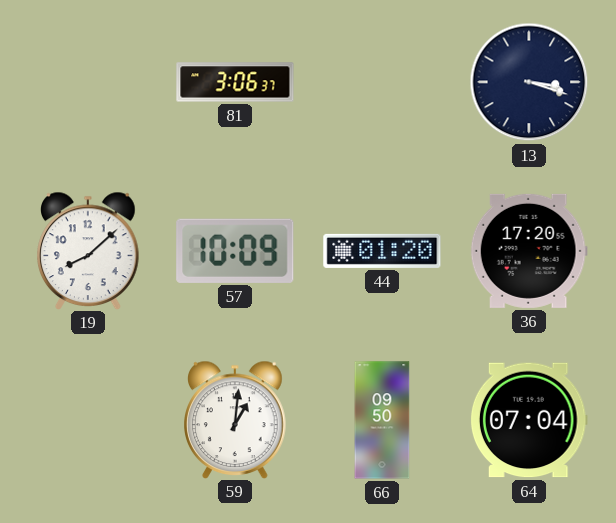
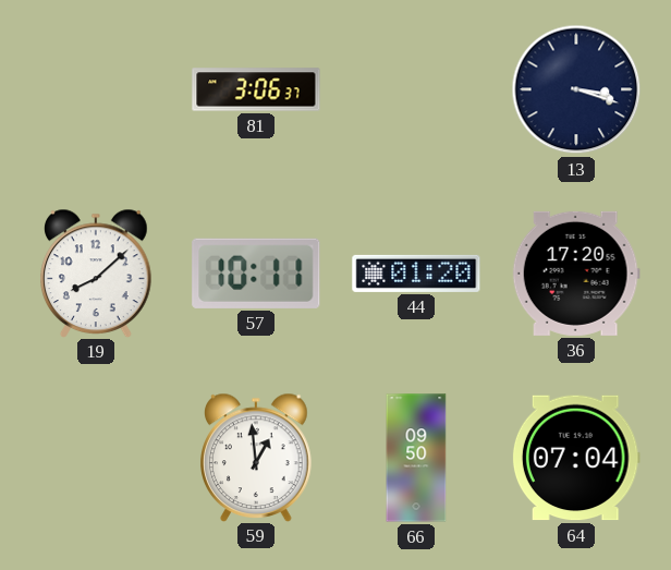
57: 10:09 -> 10:11
59: 1:01 -> 12:59
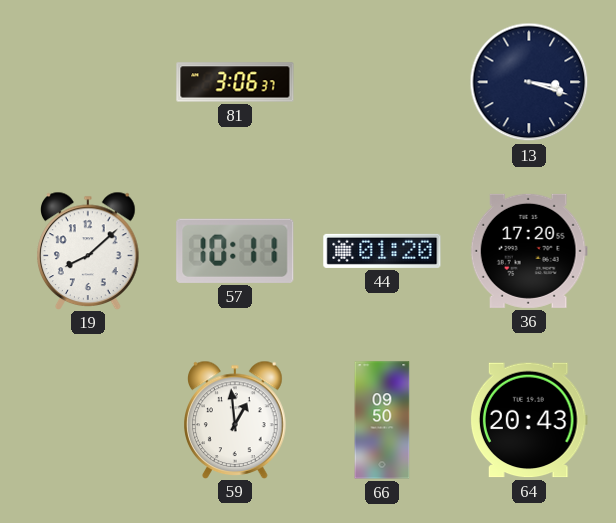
64: 07:04 -> 20:43
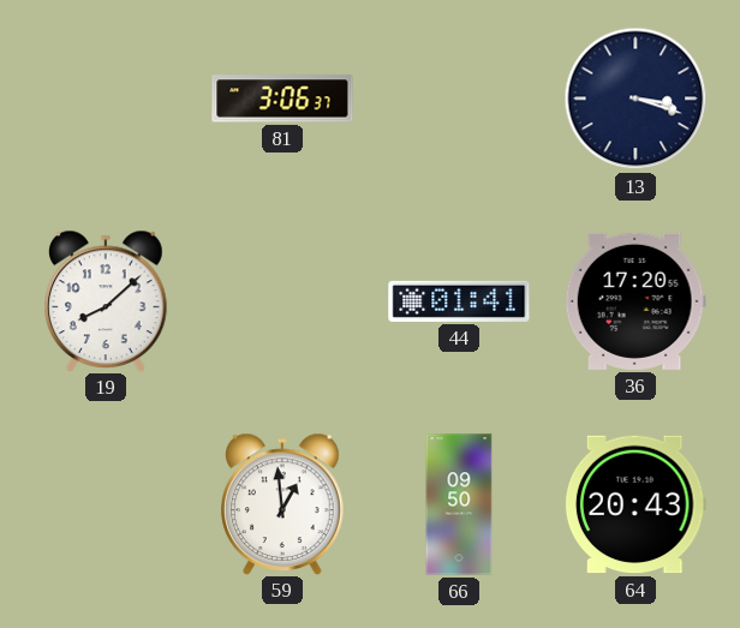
57: 10:11 -> none
44: 01:20 -> 01:41
